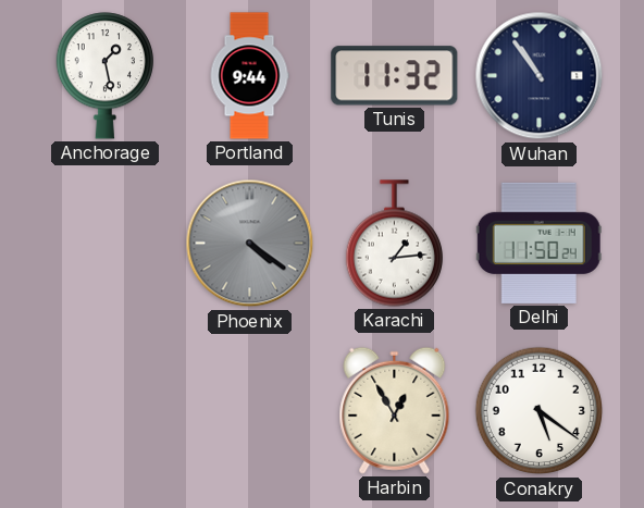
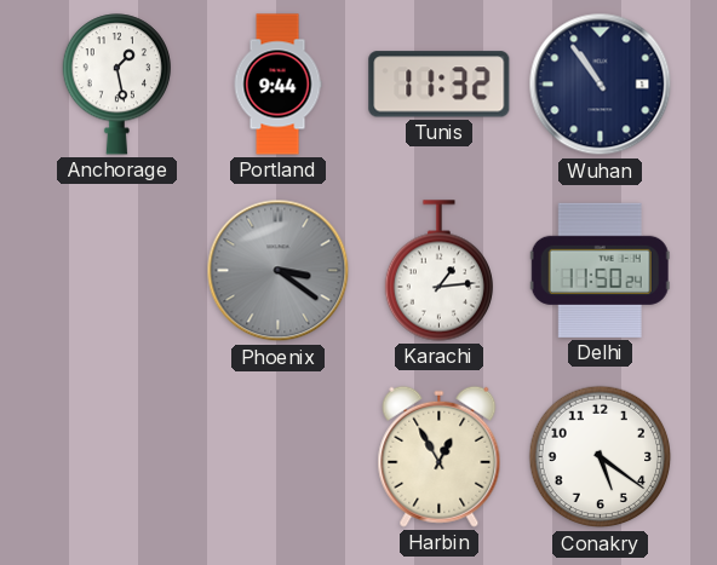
Phoenix: 4:21 -> 3:21
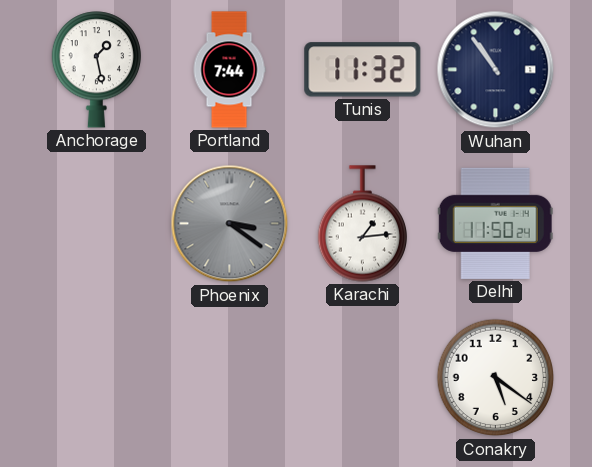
Portland: 9:44 -> 7:44
Harbin: 12:55 -> none
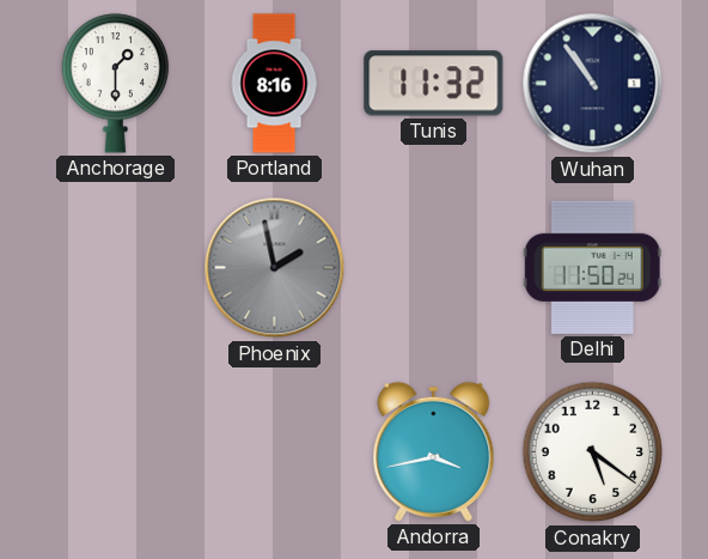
Anchorage: 1:28 -> 1:30
Portland: 7:44 -> 8:16
Phoenix: 3:21 -> 1:58
Karachi: 1:14 -> none
Andorra: none -> 3:43
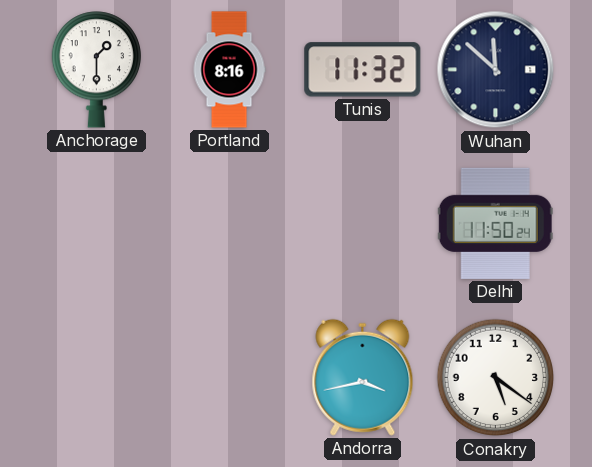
Wuhan: 10:54 -> 11:52
Phoenix: 1:58 -> none
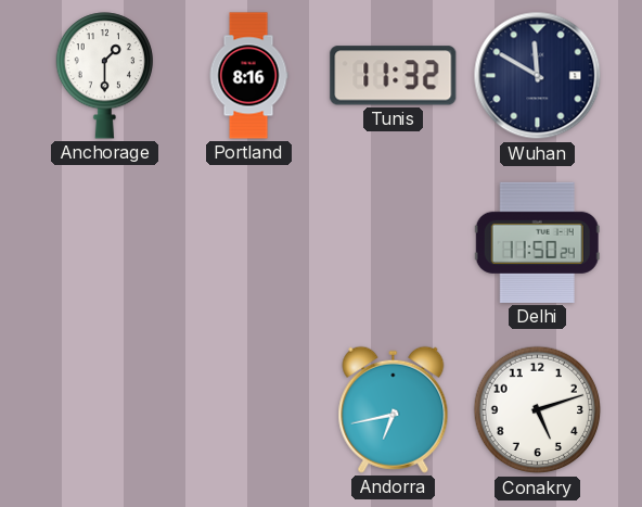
Wuhan: 11:52 -> 11:50
Andorra: 3:43 -> 6:43
Conakry: 5:21 -> 5:12
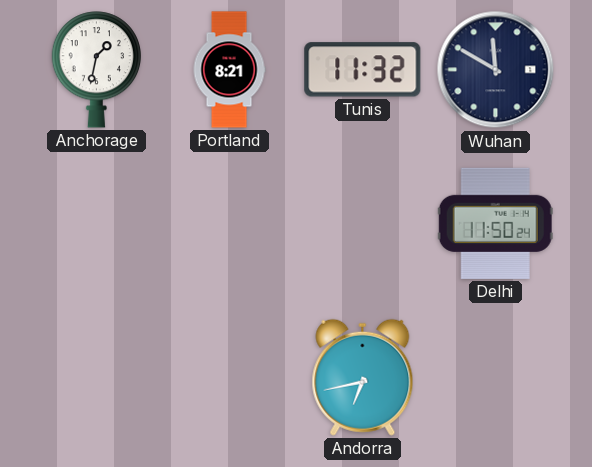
Anchorage: 1:30 -> 1:32
Portland: 8:16 -> 8:21
Conakry: 5:12 -> none
